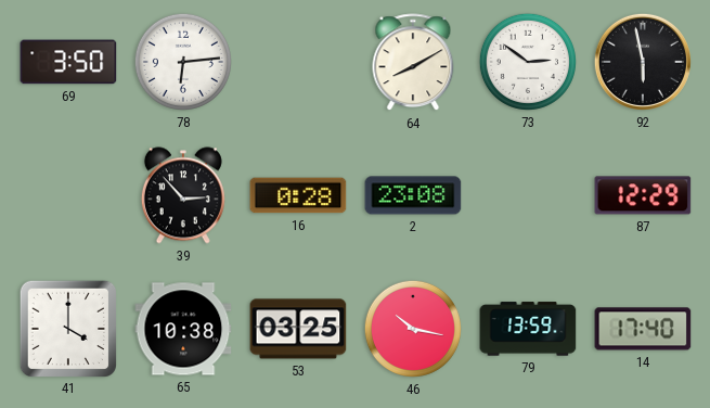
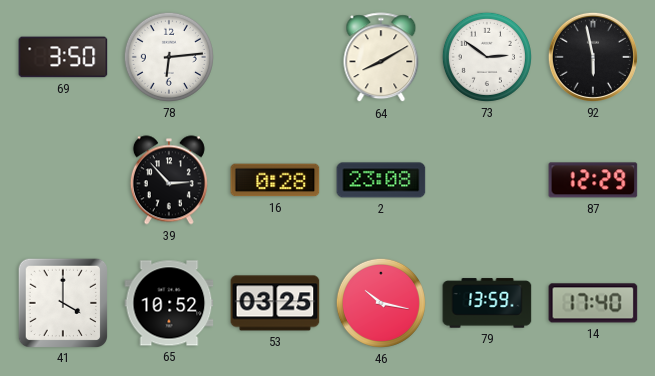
65: 10:38 -> 10:52
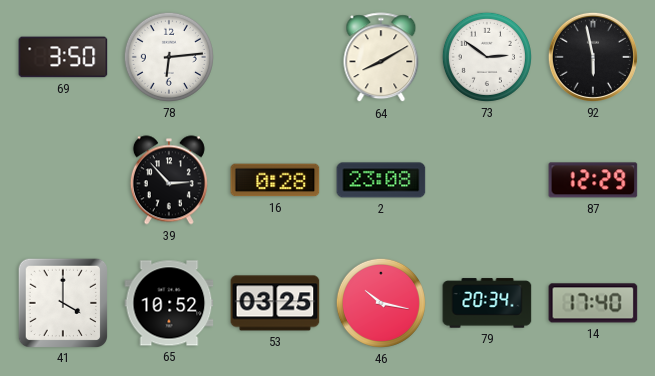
79: 13:59 -> 20:34
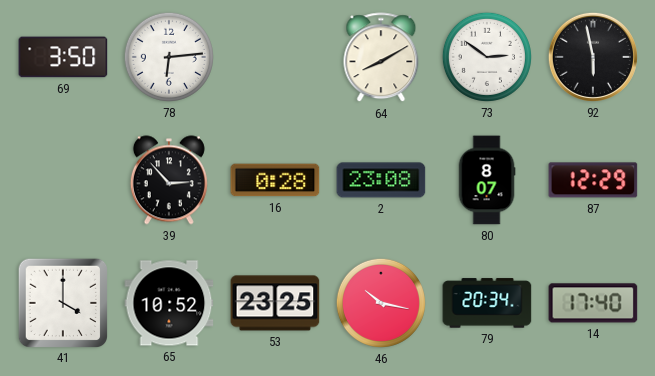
80: none -> 8:07
53: 03:25 -> 23:25
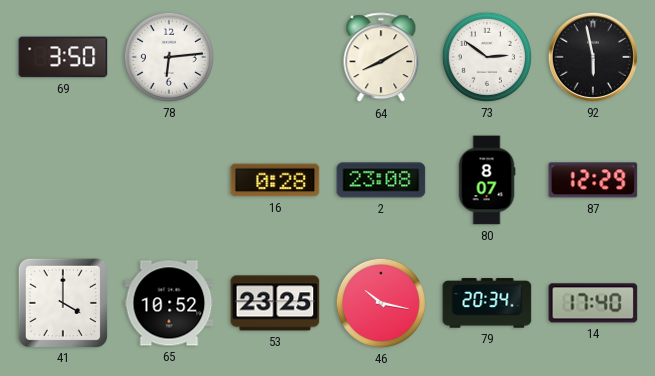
39: 2:53 -> none
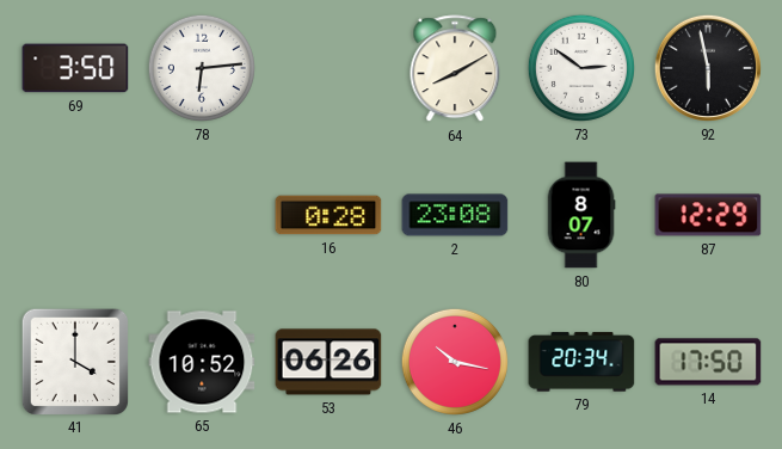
53: 23:25 -> 06:26
14: 17:40 -> 17:50
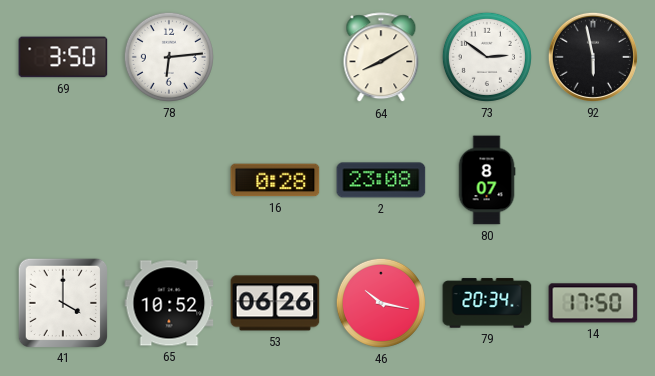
87: 12:29 -> none
